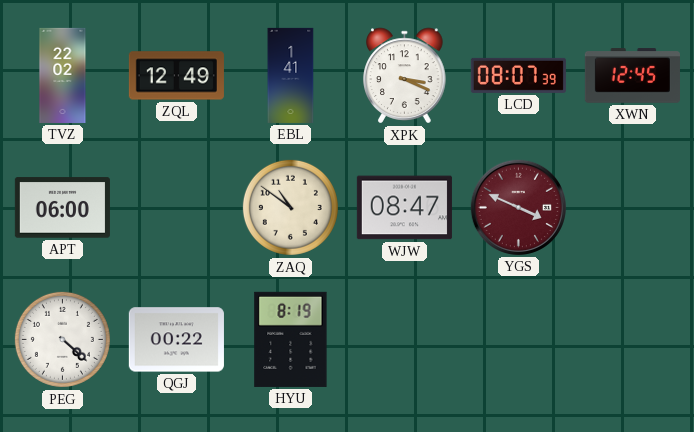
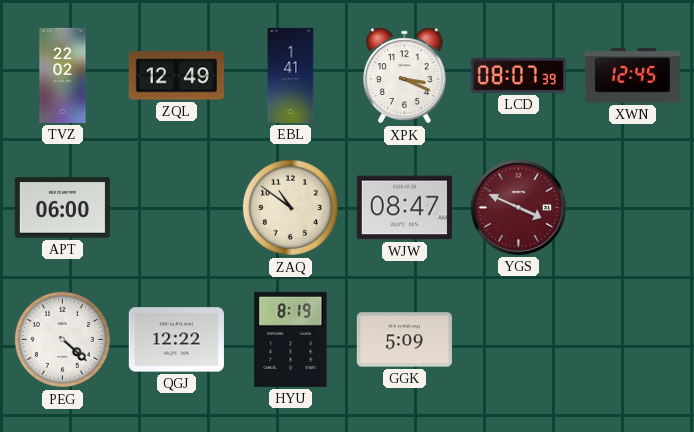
QGJ: 00:22 -> 12:22
GGK: none -> 5:09
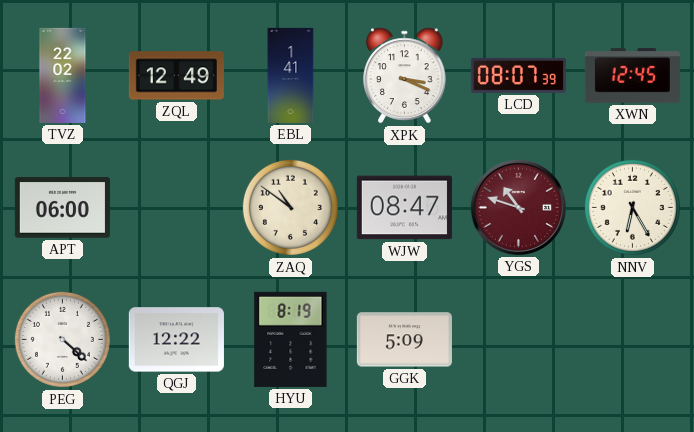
YGS: 3:49 -> 10:48
NNV: none -> 6:25
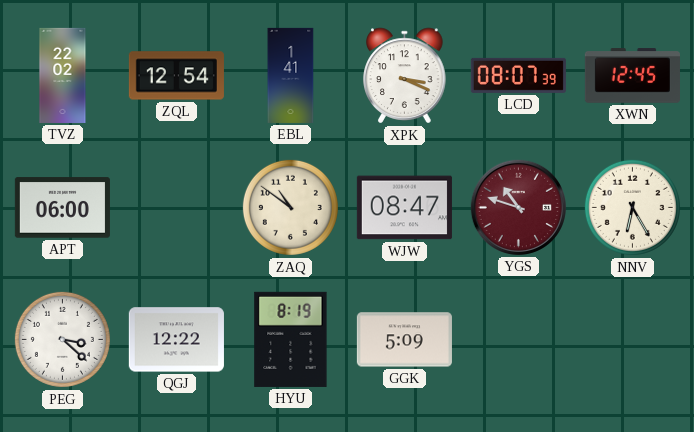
ZQL: 12:49 -> 12:54
PEG: 4:22 -> 3:22
